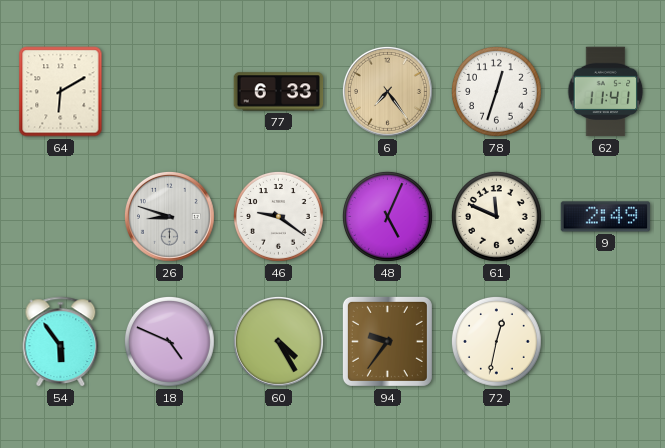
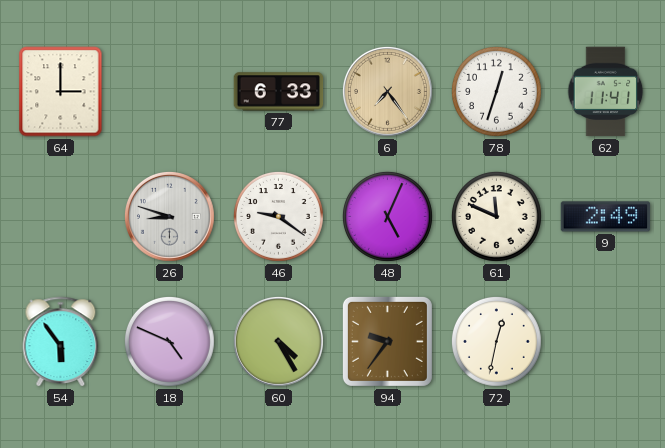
64: 6:10 -> 3:00
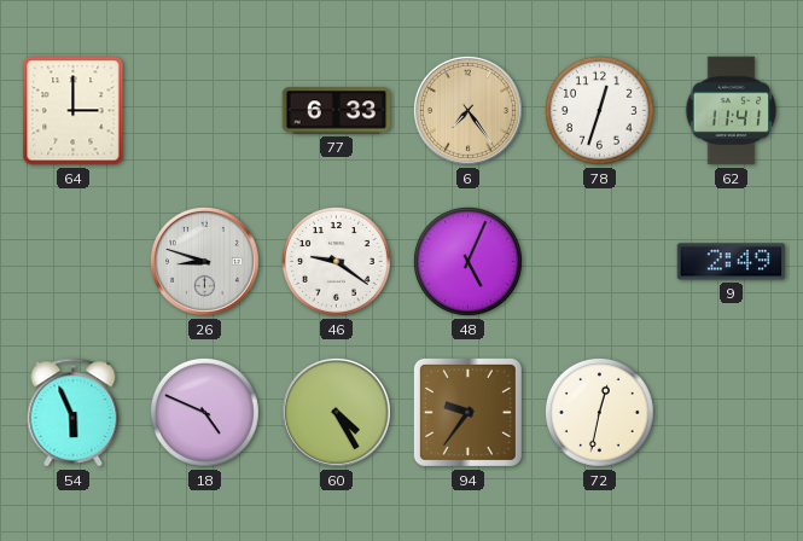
61: 11:49 -> none
54: 5:54 -> 5:56
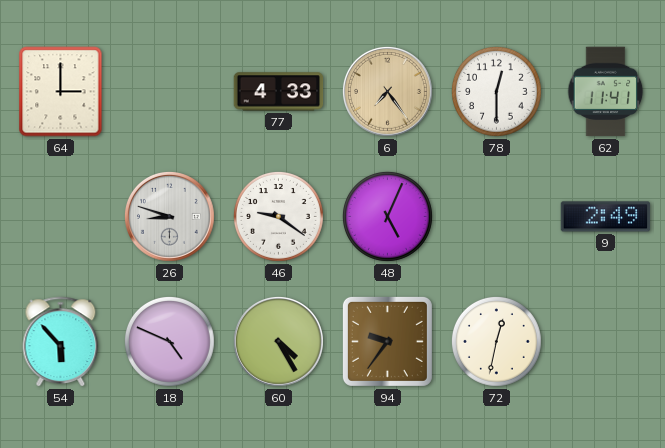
77: 6:33 -> 4:33
78: 12:33 -> 12:30
54: 5:56 -> 5:53
